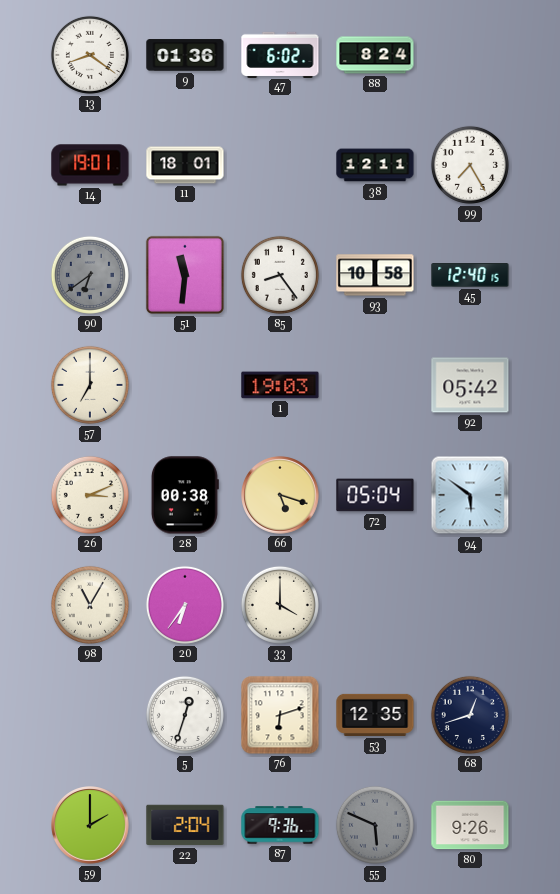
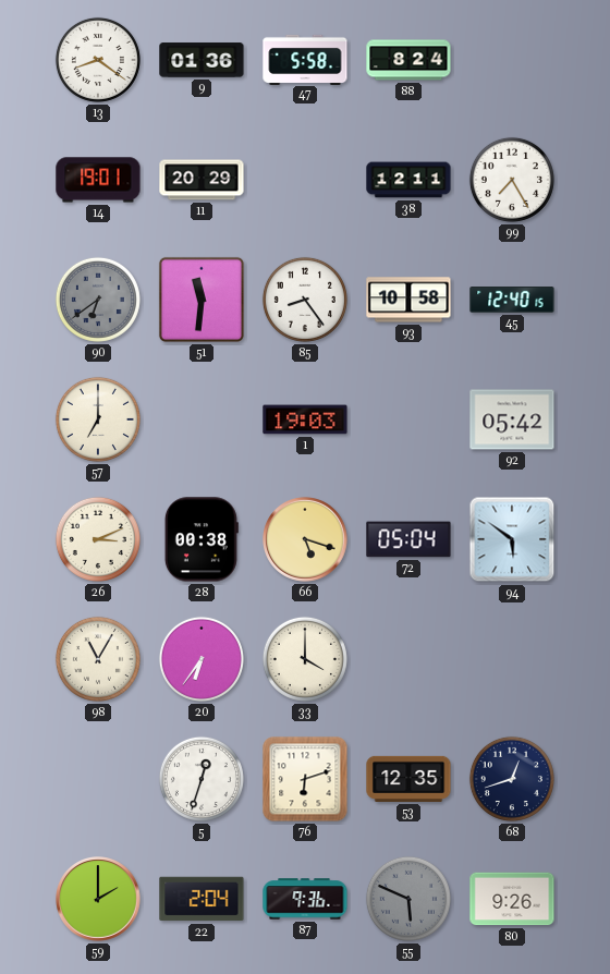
47: 6:02 -> 5:58
11: 18:01 -> 20:29
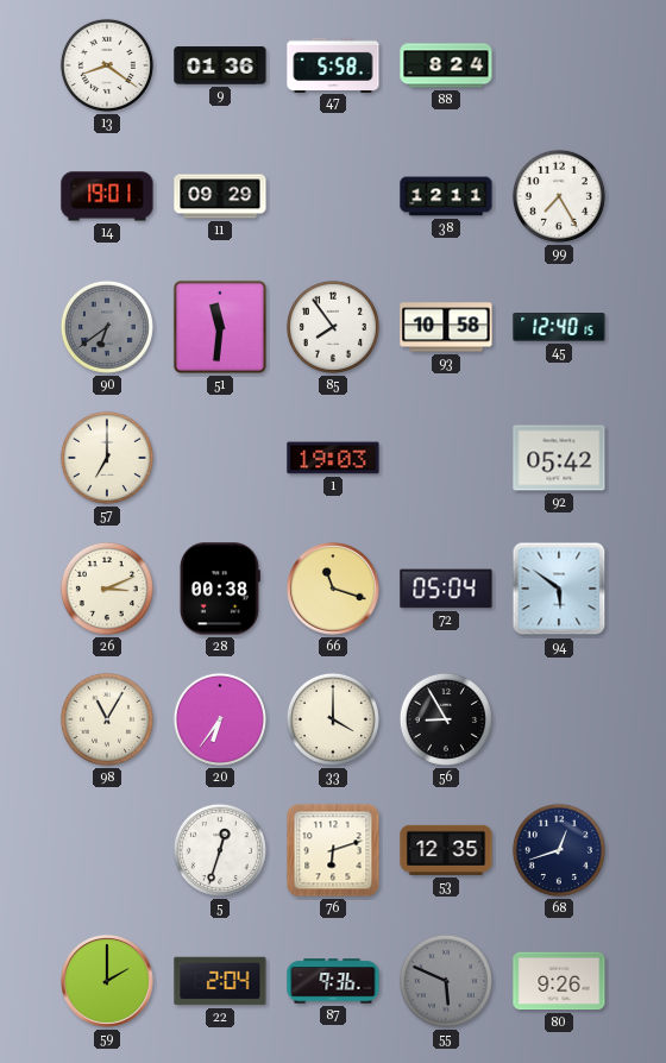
11: 20:29 -> 09:29
85: 8:24 -> 7:54
66: 5:18 -> 11:18
56: none -> 8:55
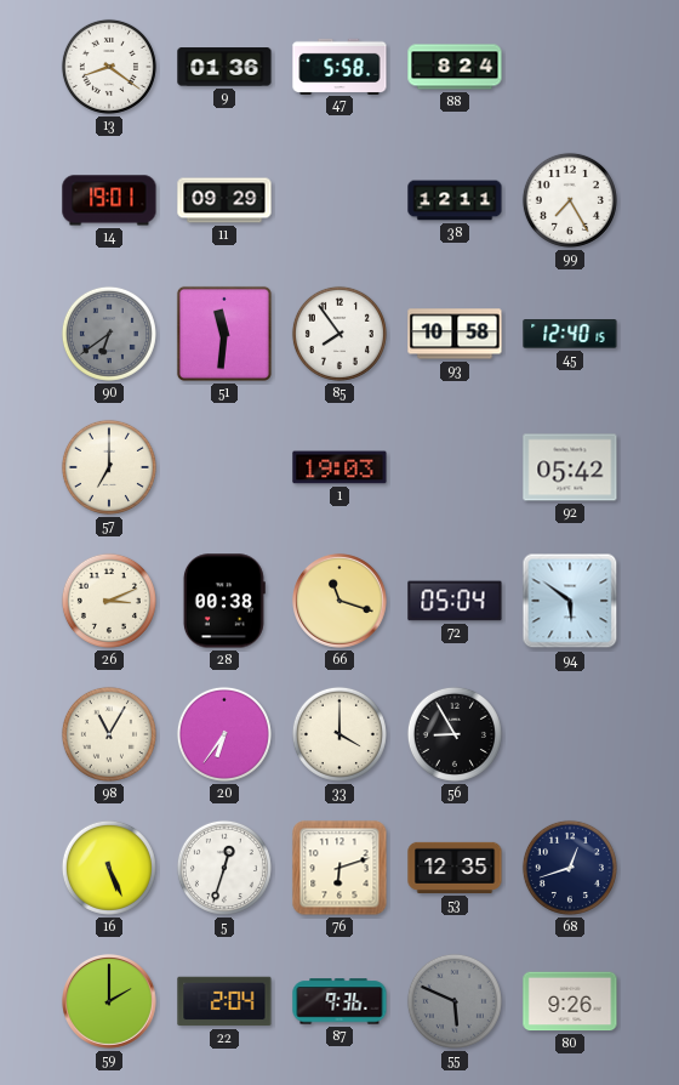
16: none -> 5:26
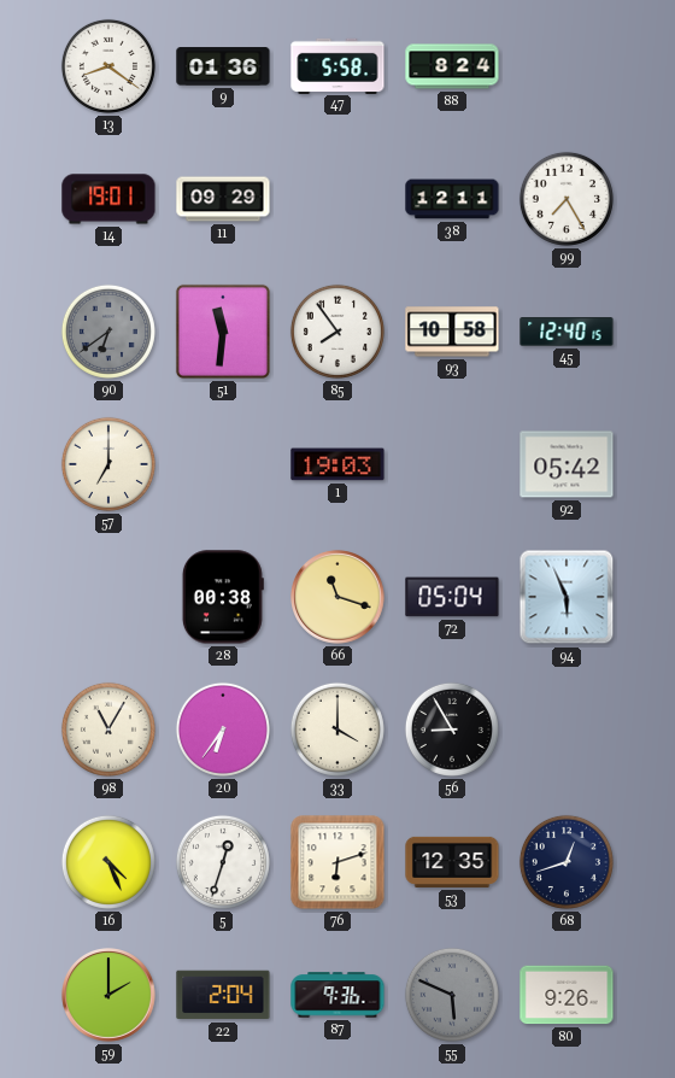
26: 3:11 -> none
94: 5:51 -> 5:56
16: 5:26 -> 4:26
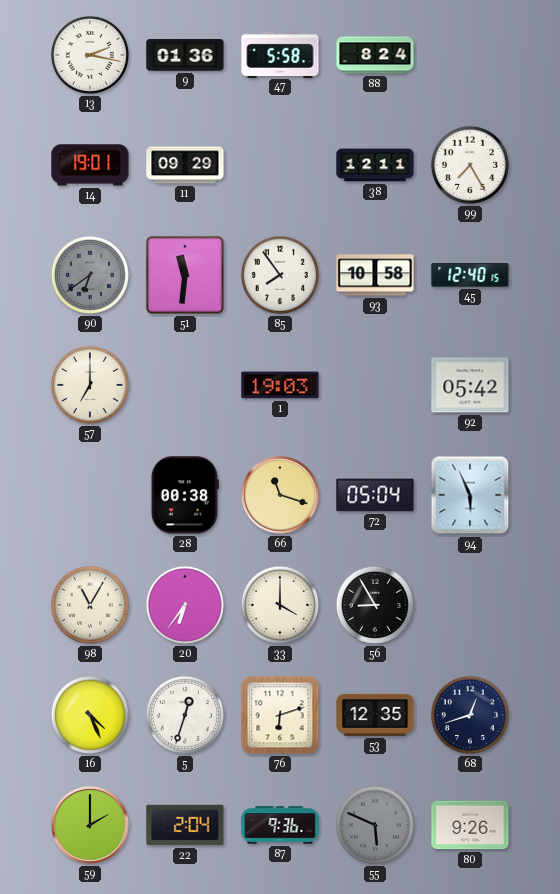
13: 8:21 -> 2:17
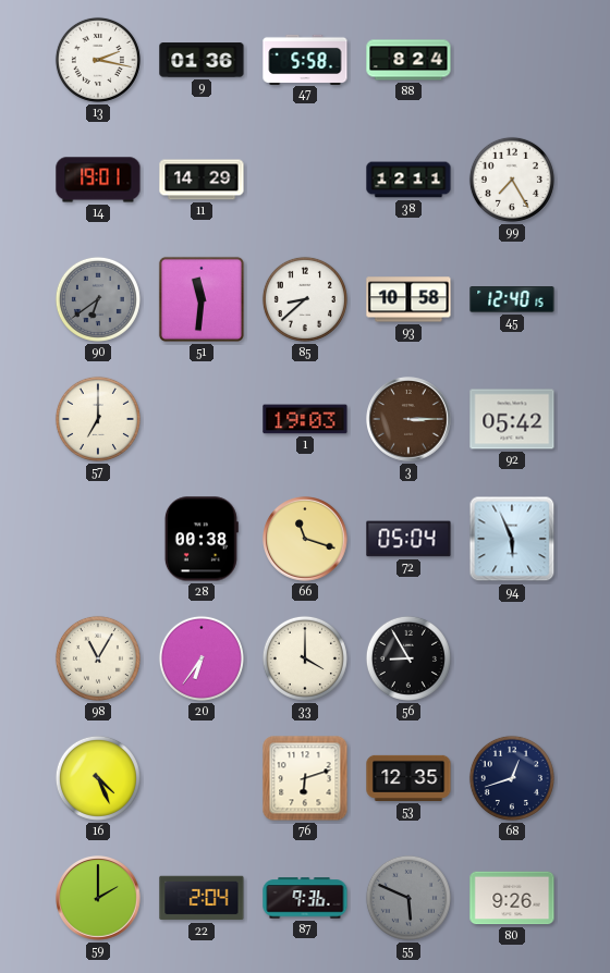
11: 09:29 -> 14:29
85: 7:54 -> 8:38
3: none -> 3:15
5: 12:33 -> none
